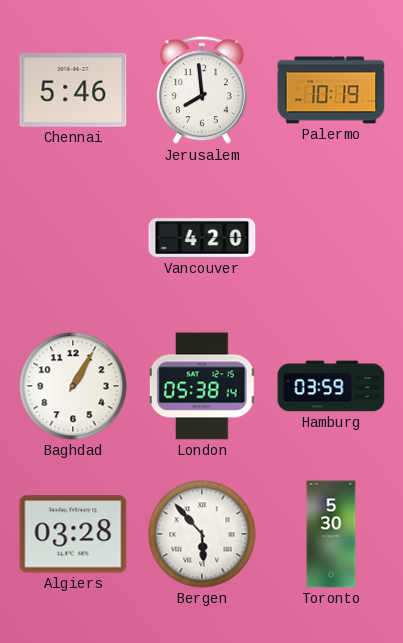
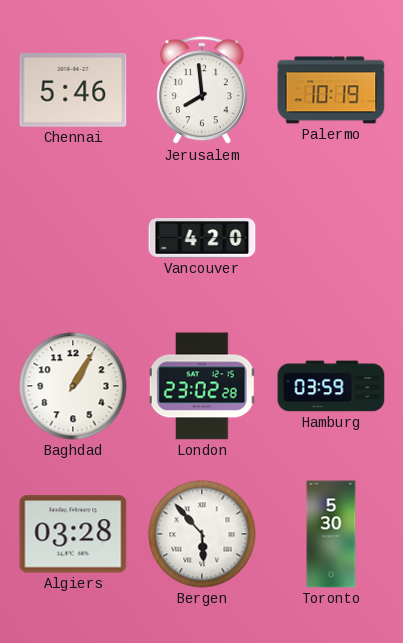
London: 05:38 -> 23:02
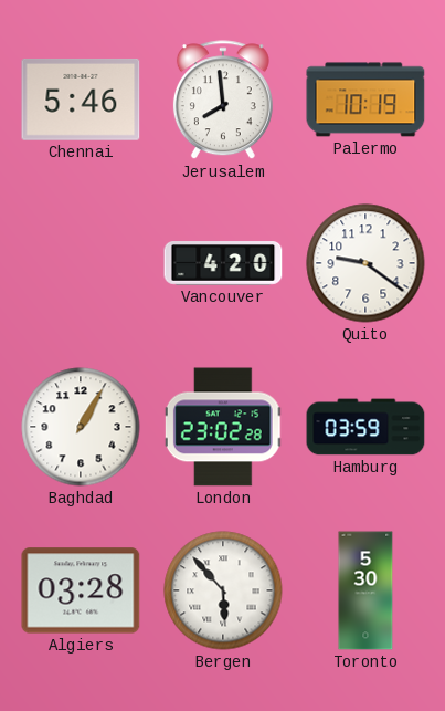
Quito: none -> 9:21
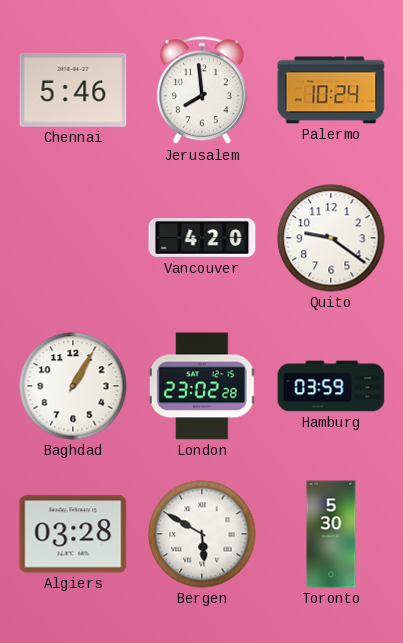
Palermo: 10:19 -> 10:24
Bergen: 5:53 -> 5:50
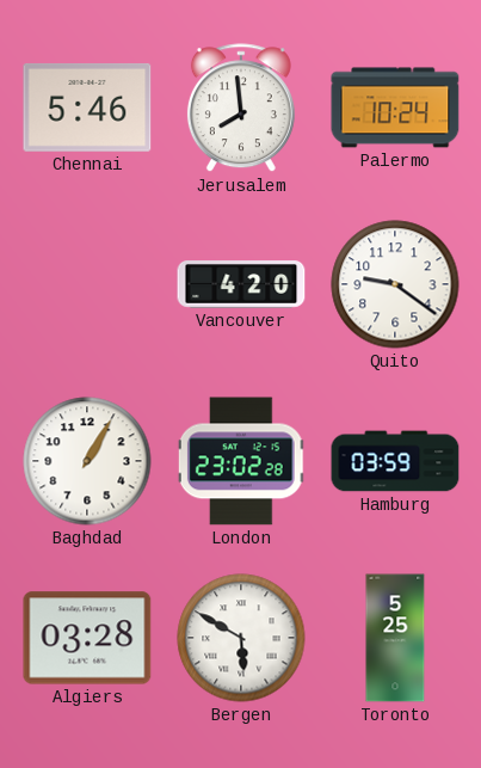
Toronto: 5:30 -> 5:25
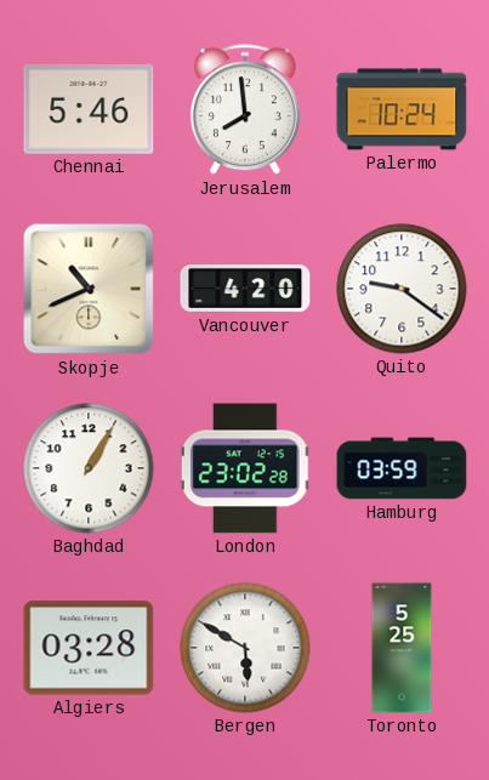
Skopje: none -> 10:41
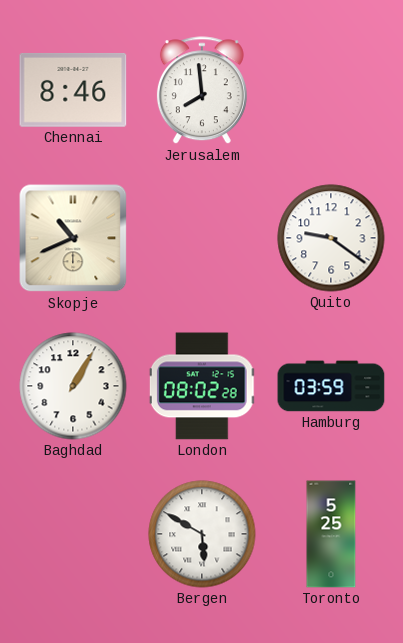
Chennai: 5:46 -> 8:46
Palermo: 10:24 -> none
Vancouver: 4:20 -> none
London: 23:02 -> 08:02
Algiers: 03:28 -> none
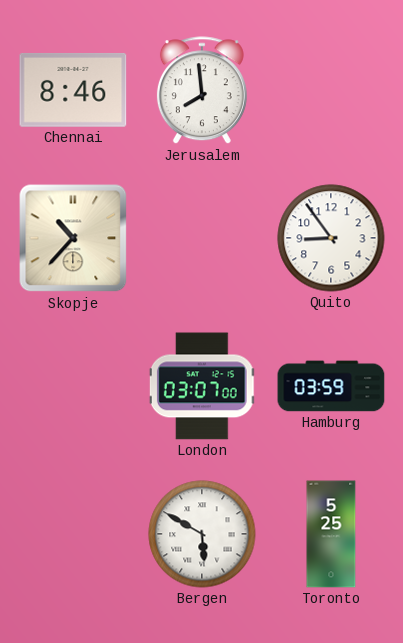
Skopje: 10:41 -> 10:37
Quito: 9:21 -> 8:54
Baghdad: 1:05 -> none
London: 08:02 -> 03:07
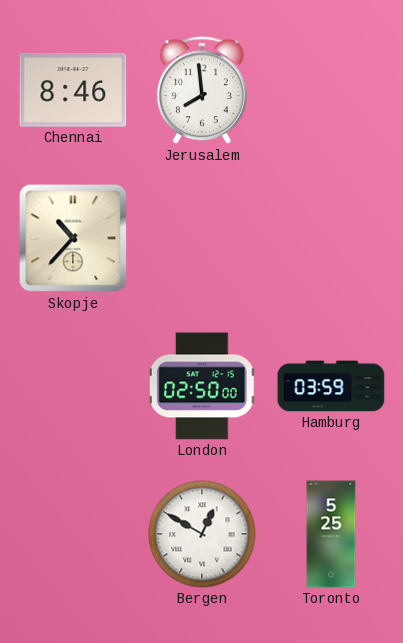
Quito: 8:54 -> none
London: 03:07 -> 02:50
Bergen: 5:50 -> 12:50
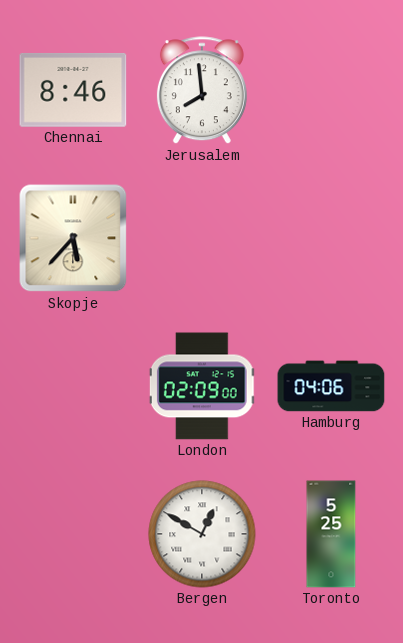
Skopje: 10:37 -> 5:37
London: 02:50 -> 02:09
Hamburg: 03:59 -> 04:06
